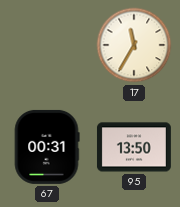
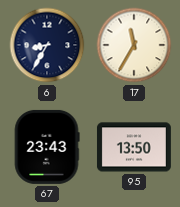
6: none -> 8:35
67: 00:31 -> 23:43
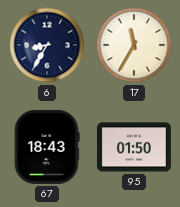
67: 23:43 -> 18:43
95: 13:50 -> 01:50
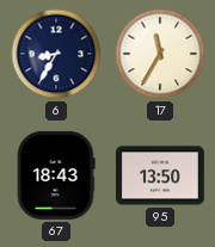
95: 01:50 -> 13:50
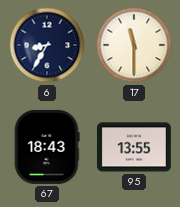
17: 11:35 -> 11:30
95: 13:50 -> 13:55
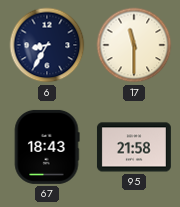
95: 13:55 -> 21:58
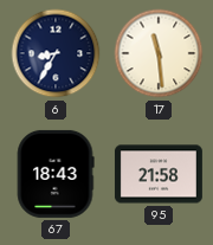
17: 11:30 -> 11:29
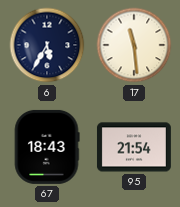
6: 8:35 -> 5:35
95: 21:58 -> 21:54
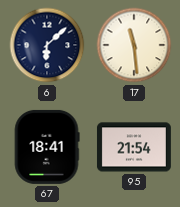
6: 5:35 -> 6:08
67: 18:43 -> 18:41
